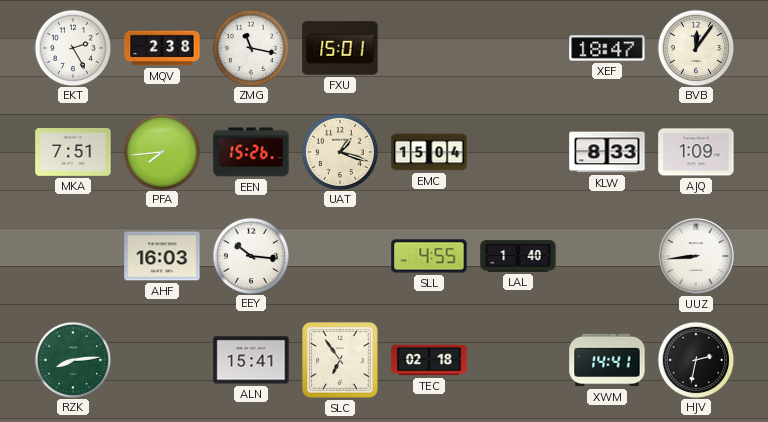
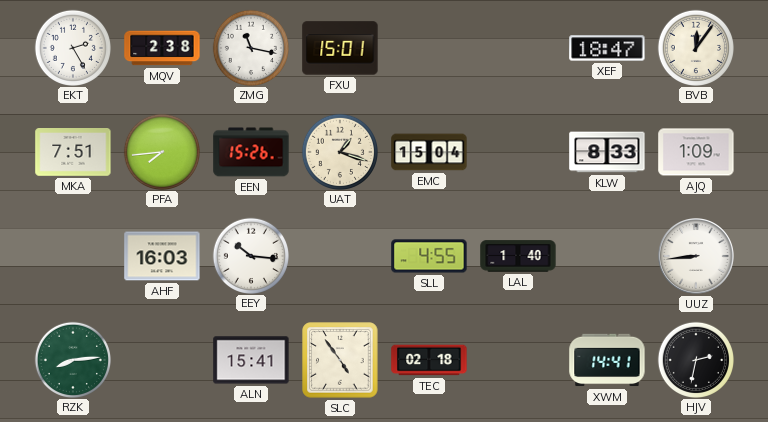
SLC: 6:54 -> 4:54
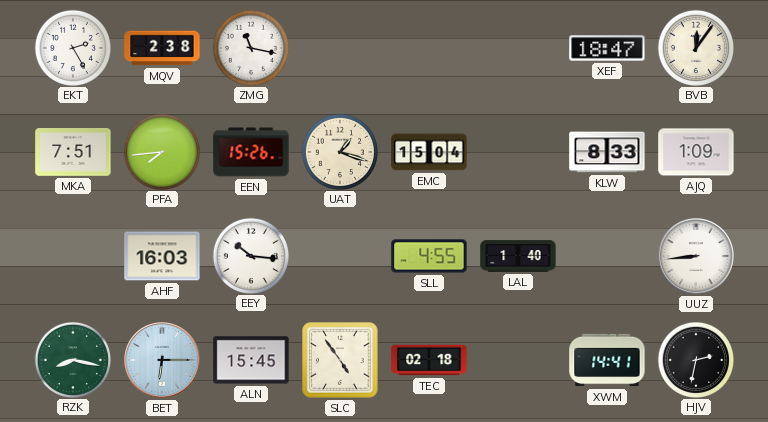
FXU: 15:01 -> none
RZK: 8:14 -> 8:17
BET: none -> 6:15
ALN: 15:41 -> 15:45
